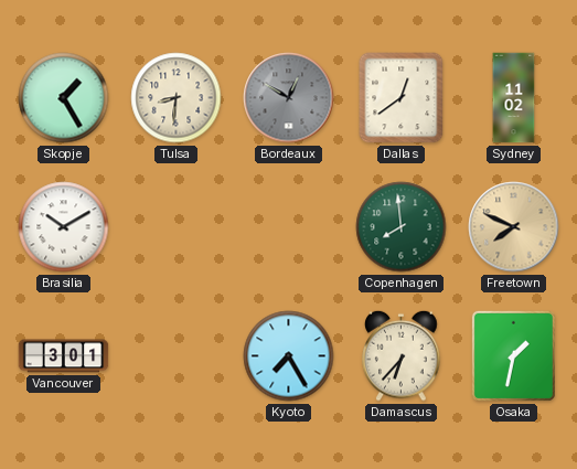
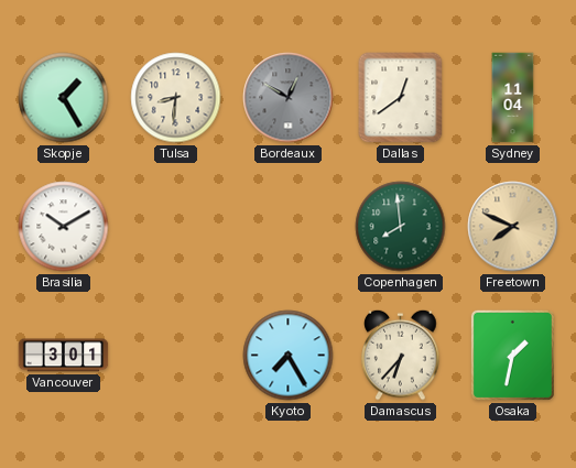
Sydney: 11:02 -> 11:04
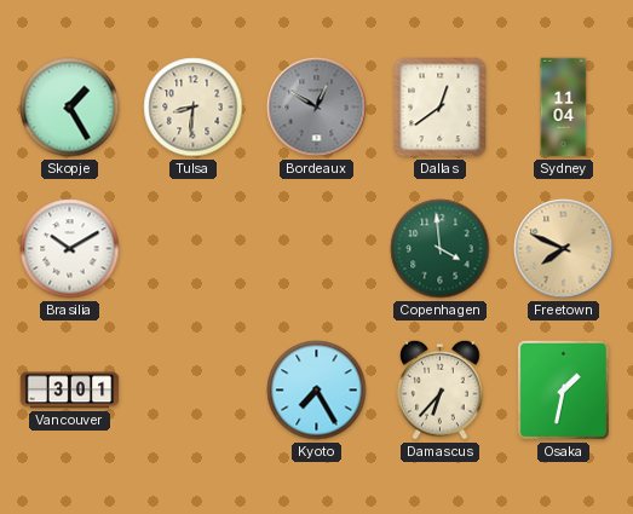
Copenhagen: 7:59 -> 3:59
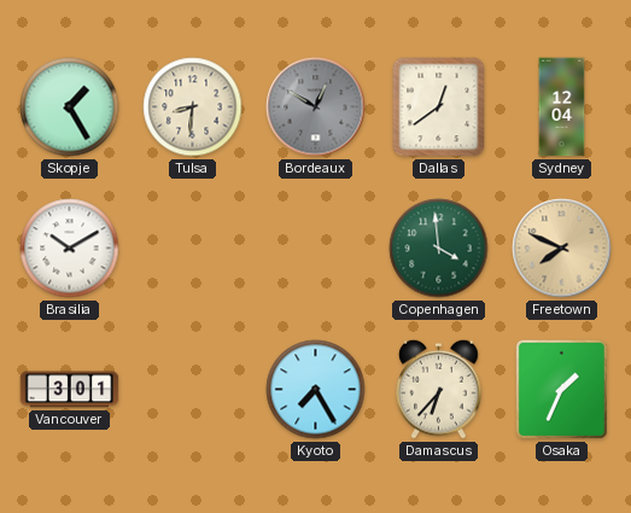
Sydney: 11:04 -> 12:04
Osaka: 1:32 -> 1:34
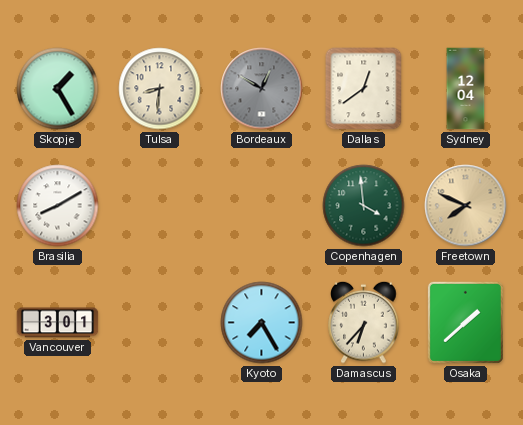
Brasilia: 10:10 -> 8:10
Osaka: 1:34 -> 1:38
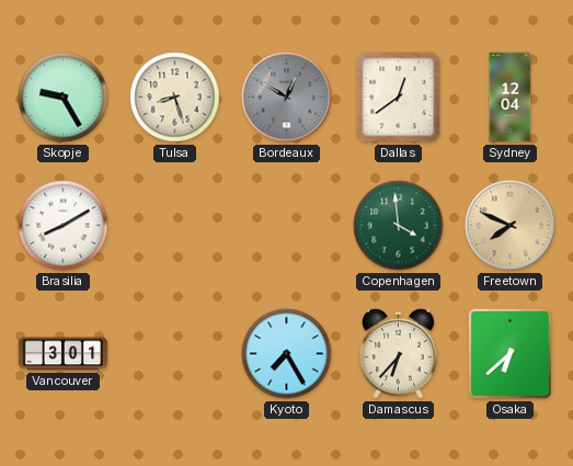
Skopje: 1:25 -> 9:25
Tulsa: 8:31 -> 8:27
Osaka: 1:38 -> 6:38
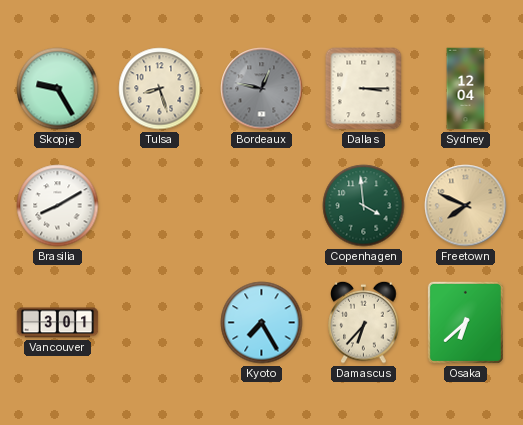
Bordeaux: 12:50 -> 12:47
Dallas: 12:39 -> 3:15
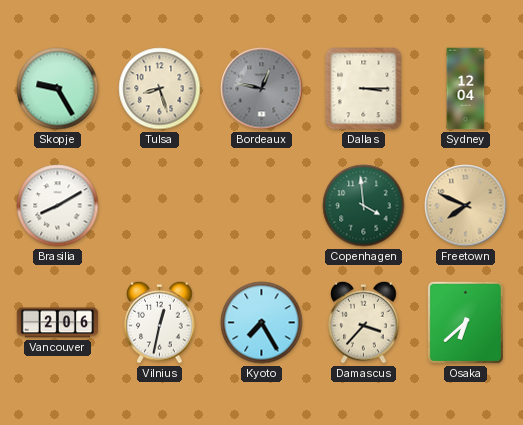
Vancouver: 3:01 -> 2:06
Vilnius: none -> 12:32
Damascus: 6:37 -> 3:37
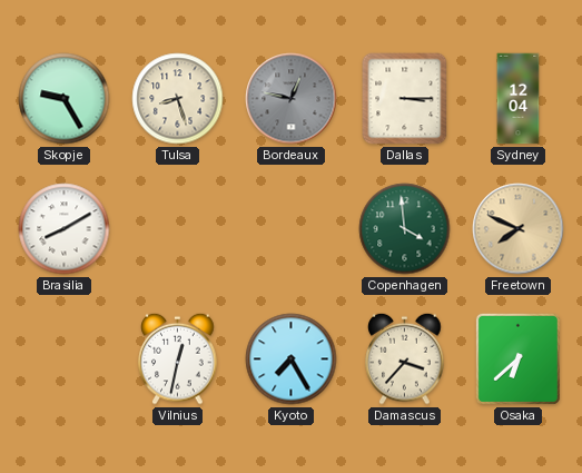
Vancouver: 2:06 -> none
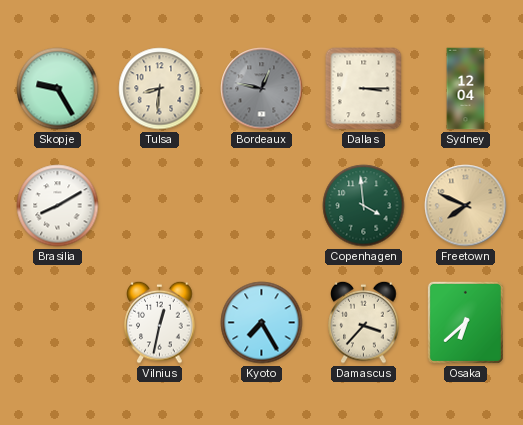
Tulsa: 8:27 -> 8:31
